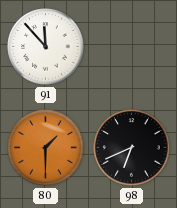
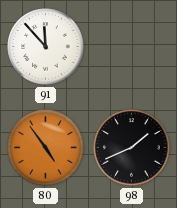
80: 1:30 -> 4:54
98: 6:41 -> 1:41
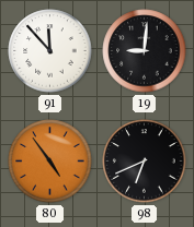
19: none -> 9:01
98: 1:41 -> 6:41
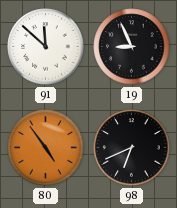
91: 11:53 -> 11:52
19: 9:01 -> 8:56
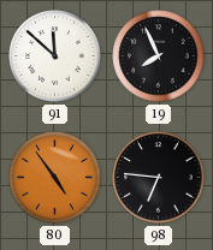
19: 8:56 -> 7:56
98: 6:41 -> 6:46
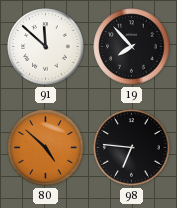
19: 7:56 -> 7:53
80: 4:54 -> 4:52
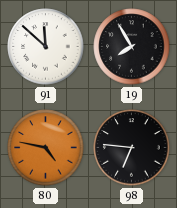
19: 7:53 -> 7:55
80: 4:52 -> 4:47
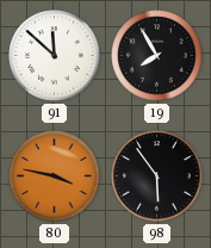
80: 4:47 -> 3:47
98: 6:46 -> 5:54
